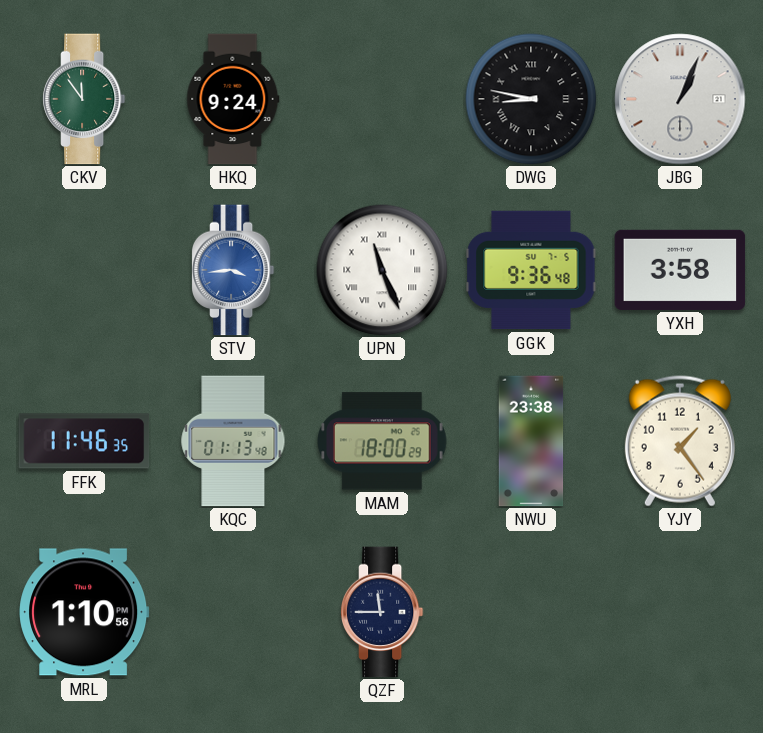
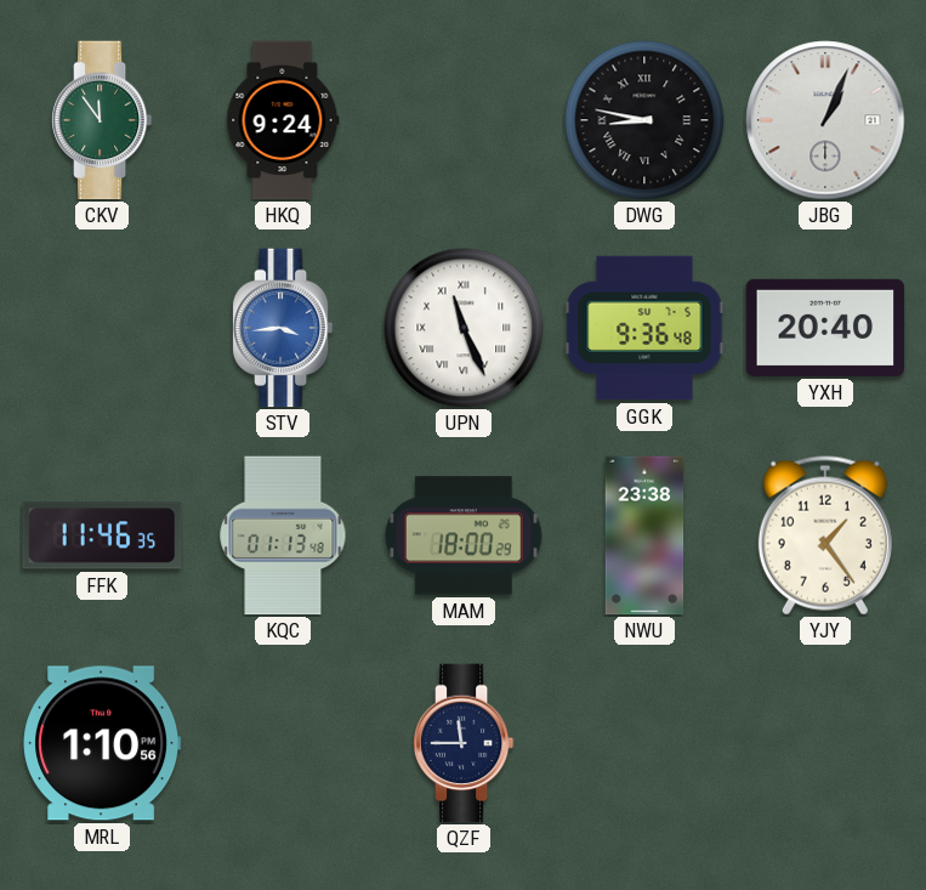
YXH: 3:58 -> 20:40
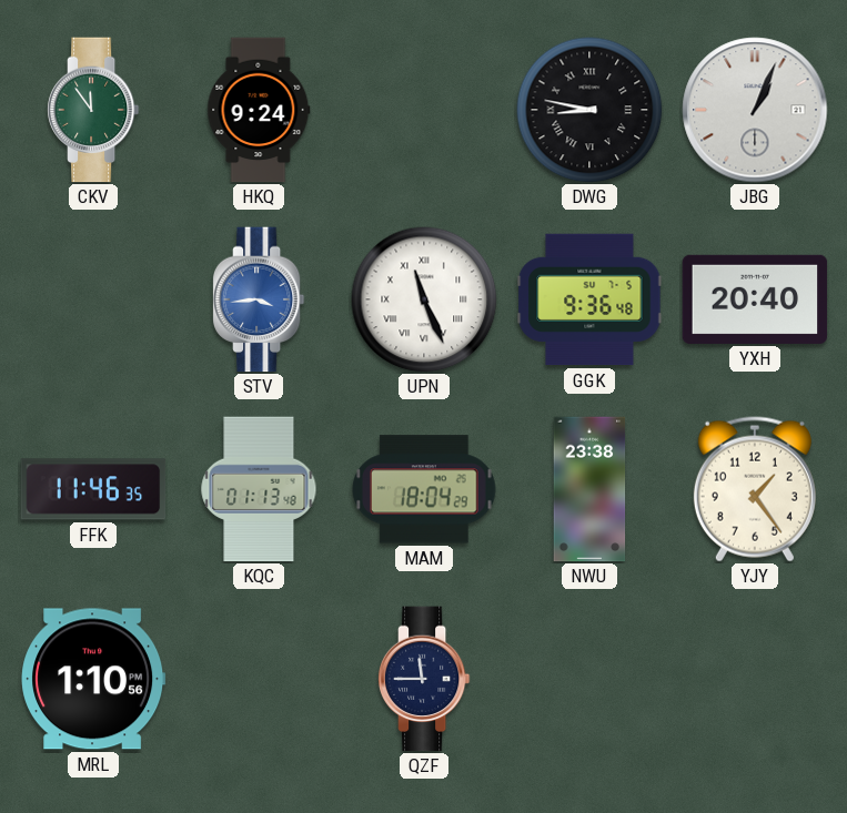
MAM: 18:00 -> 18:04
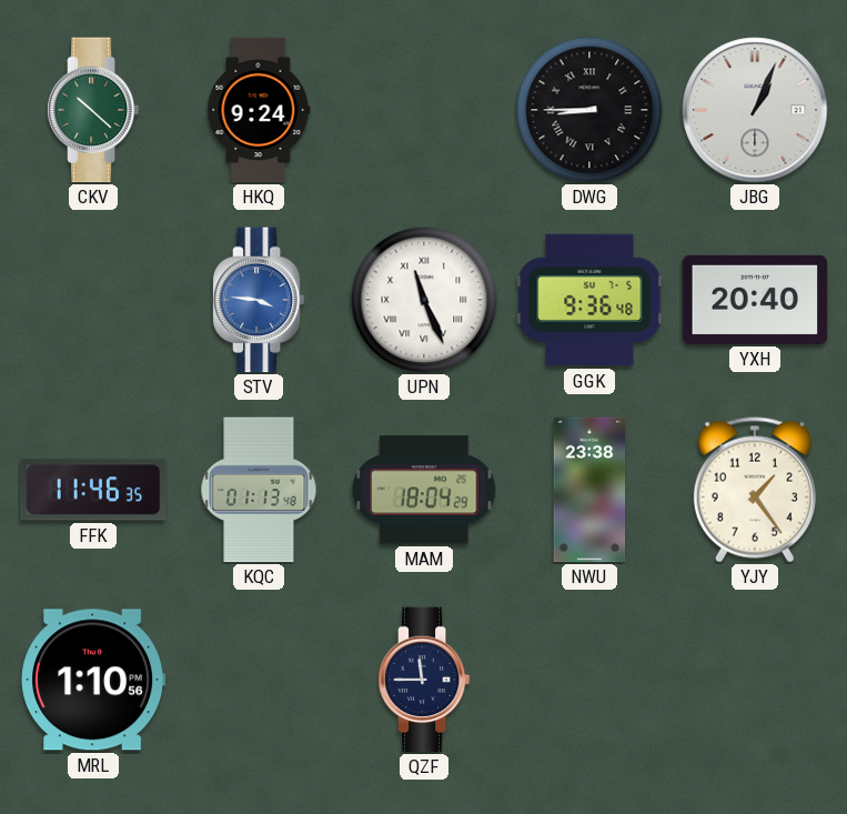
CKV: 11:54 -> 10:22
DWG: 8:47 -> 8:45
STV: 3:44 -> 3:46
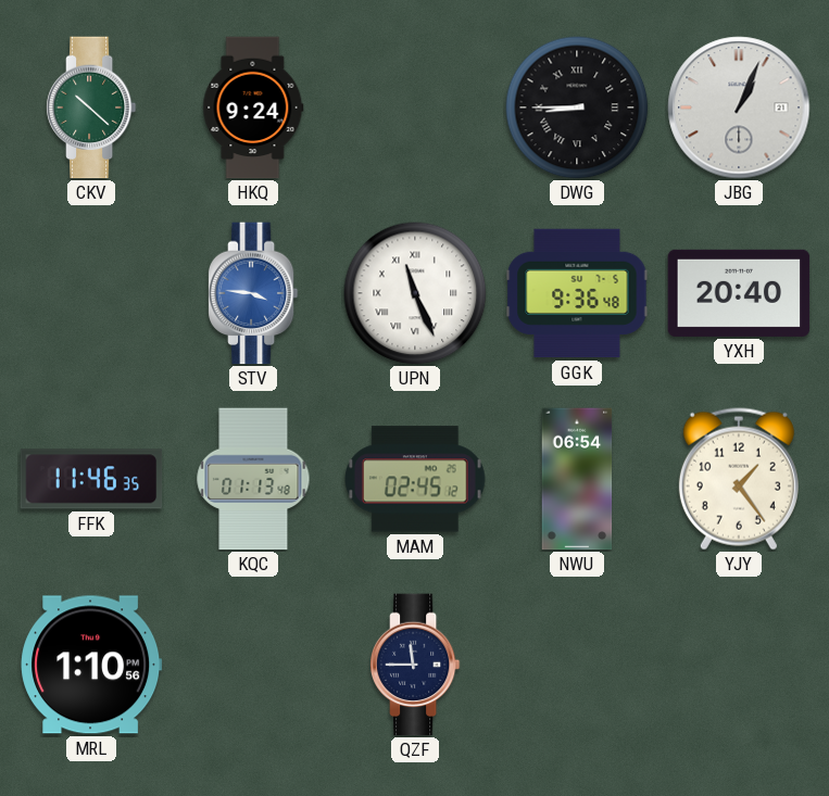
MAM: 18:04 -> 02:45
NWU: 23:38 -> 06:54
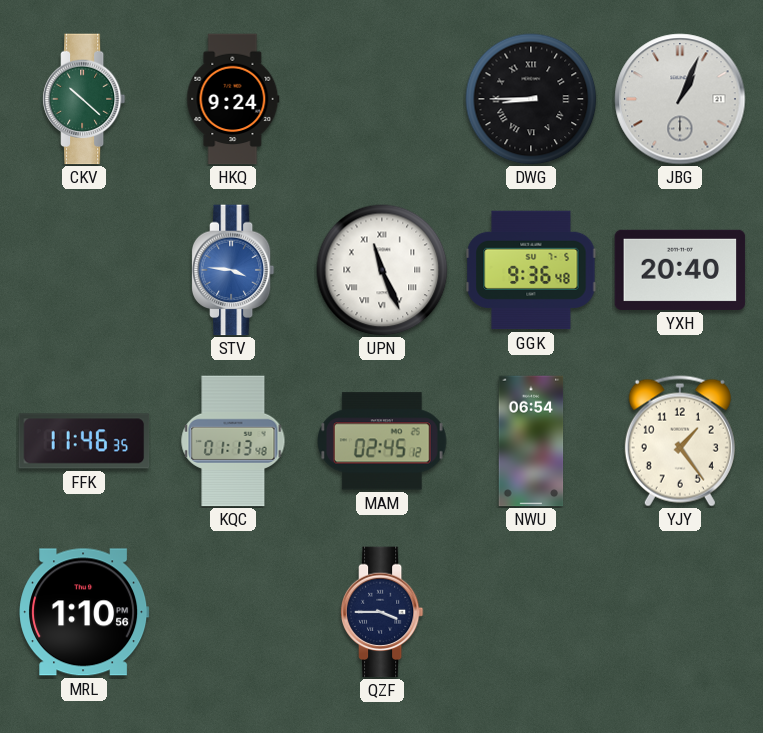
QZF: 11:45 -> 3:45
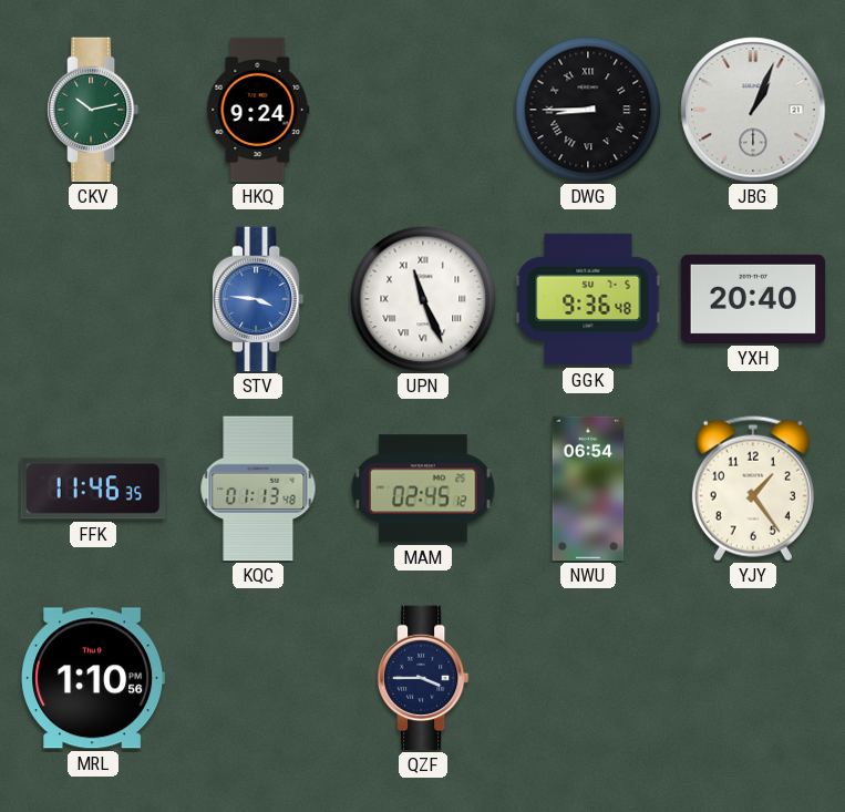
CKV: 10:22 -> 10:13
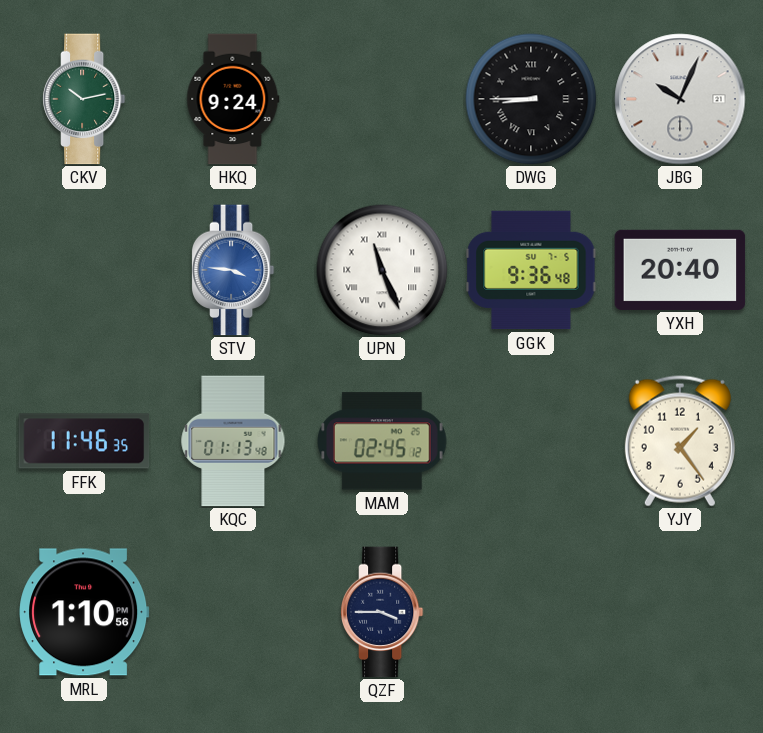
JBG: 1:04 -> 10:04
NWU: 06:54 -> none
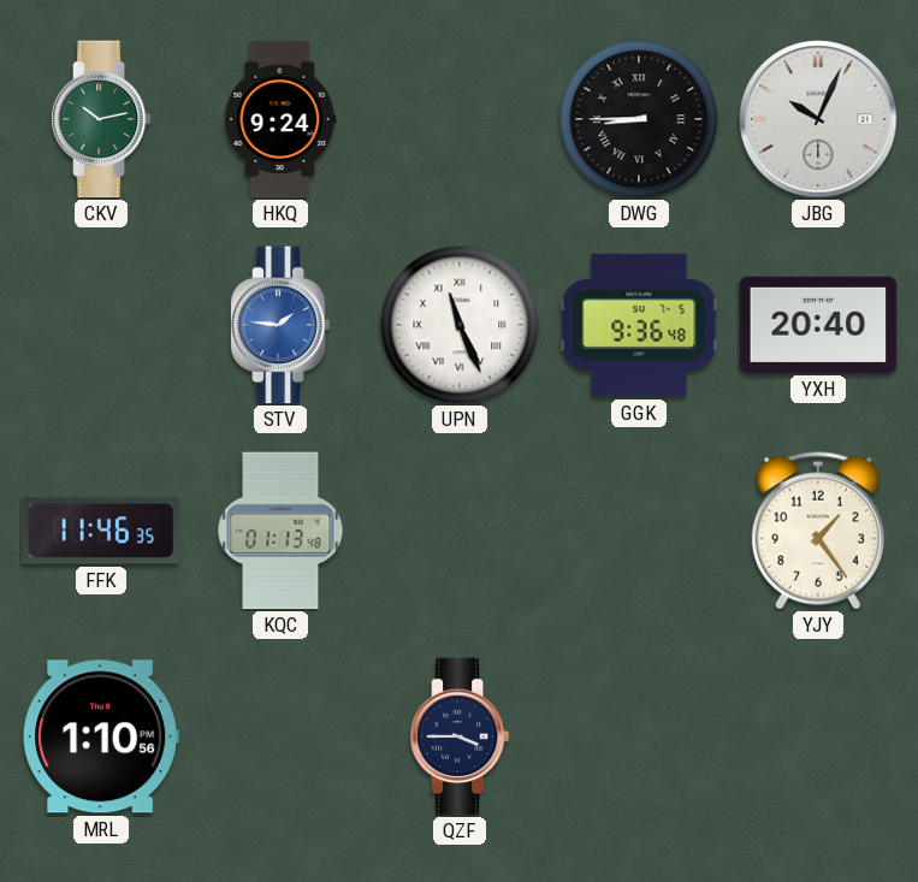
STV: 3:46 -> 1:46
MAM: 02:45 -> none
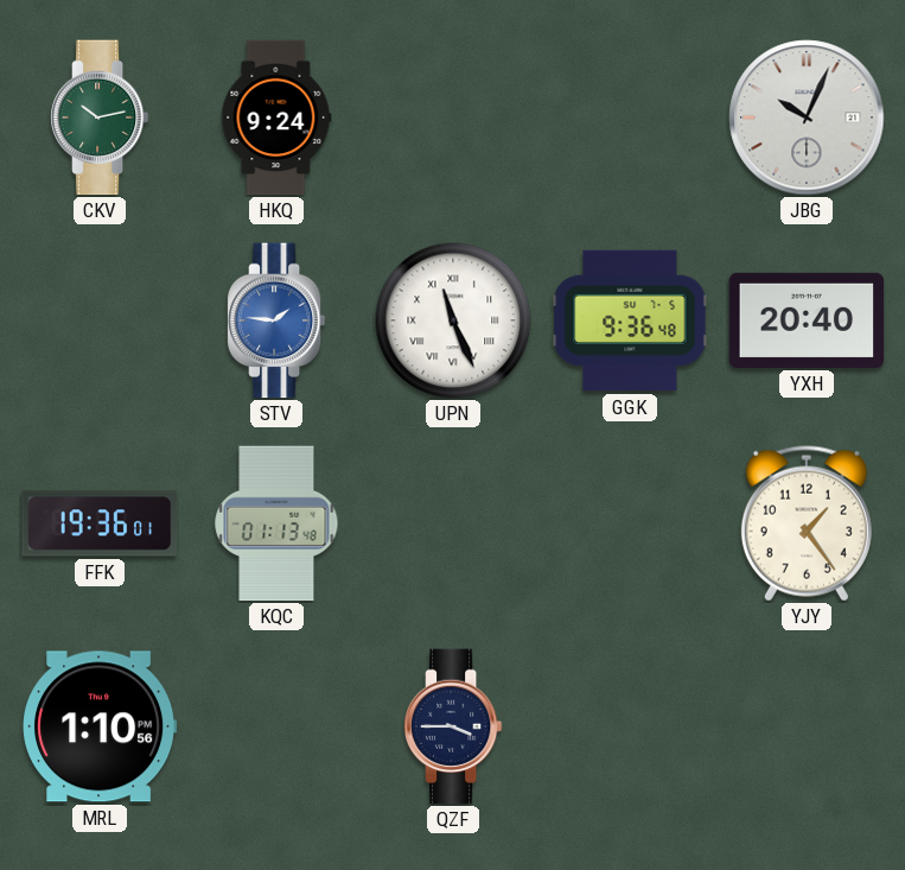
DWG: 8:45 -> none
FFK: 11:46 -> 19:36
